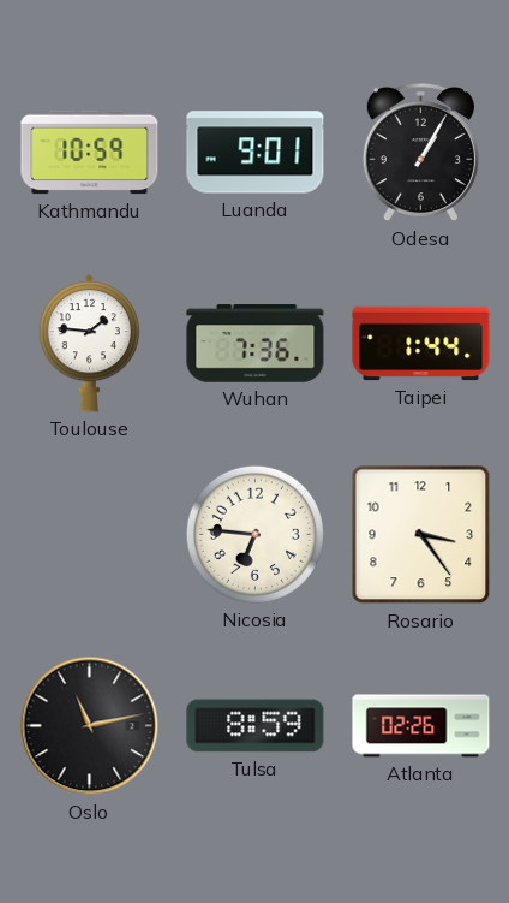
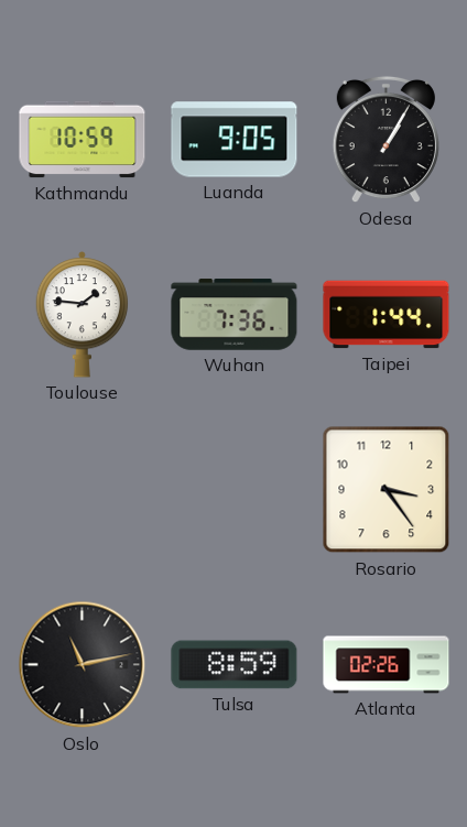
Luanda: 9:01 -> 9:05
Nicosia: 6:46 -> none
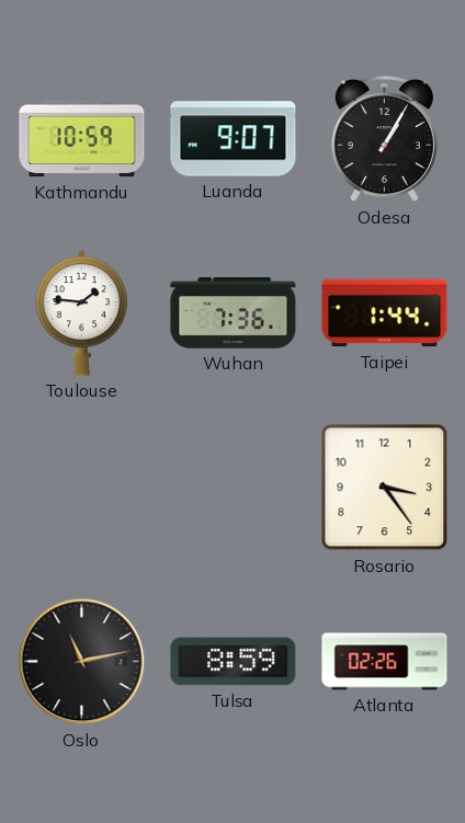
Luanda: 9:05 -> 9:07
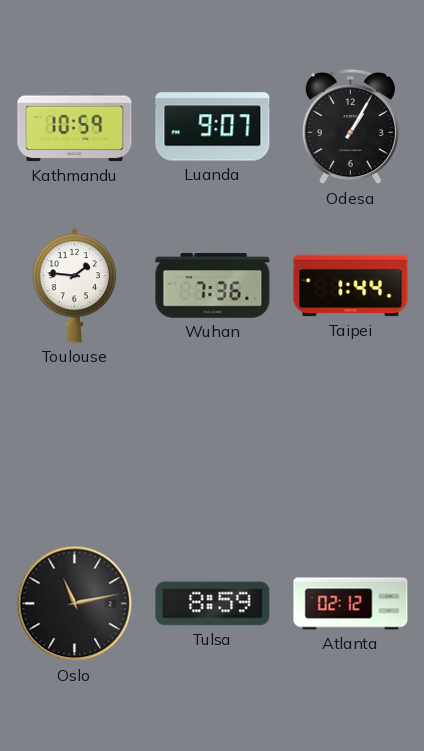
Rosario: 3:24 -> none
Atlanta: 02:26 -> 02:12
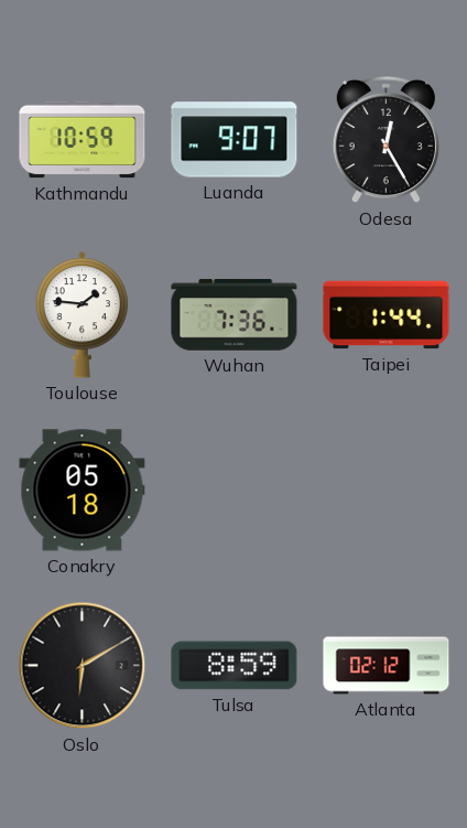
Odesa: 1:05 -> 12:25
Conakry: none -> 05:18
Oslo: 11:13 -> 6:10
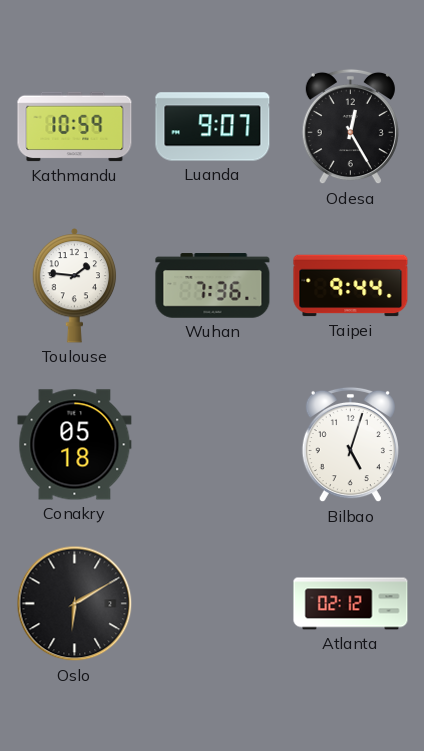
Taipei: 1:44 -> 9:44
Bilbao: none -> 5:03
Tulsa: 8:59 -> none
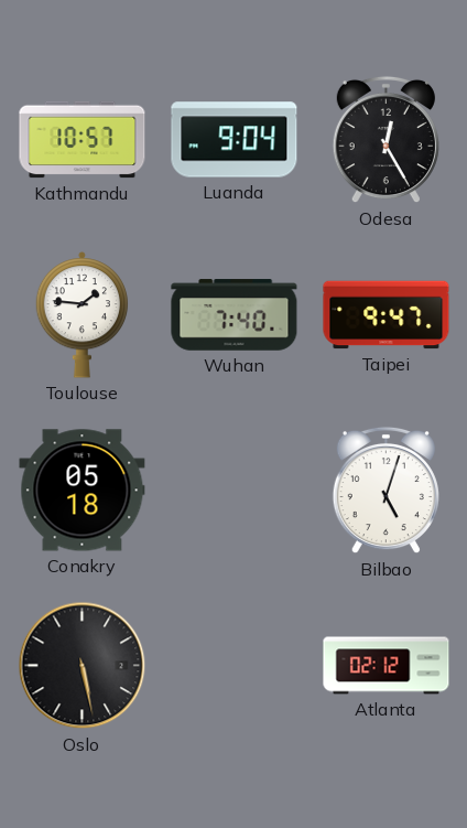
Kathmandu: 10:59 -> 10:57
Luanda: 9:07 -> 9:04
Wuhan: 7:36 -> 7:40
Taipei: 9:44 -> 9:47
Oslo: 6:10 -> 5:28
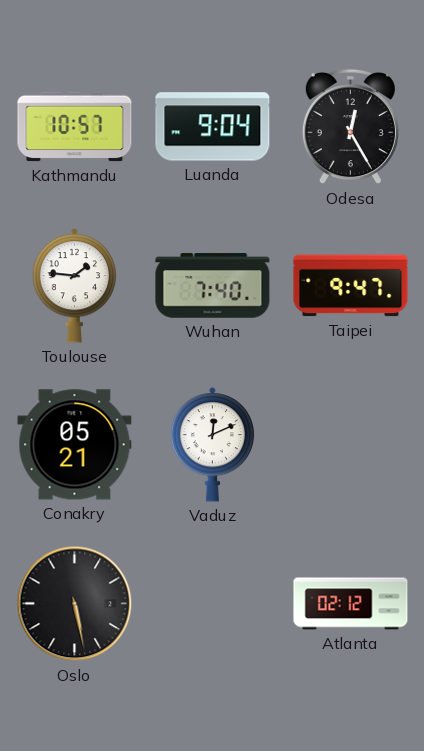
Conakry: 05:18 -> 05:21
Vaduz: none -> 12:11
Bilbao: 5:03 -> none
